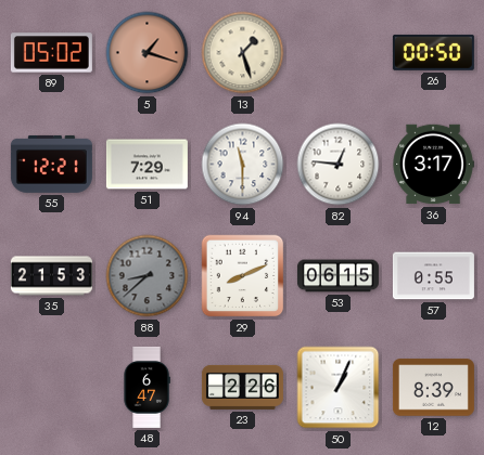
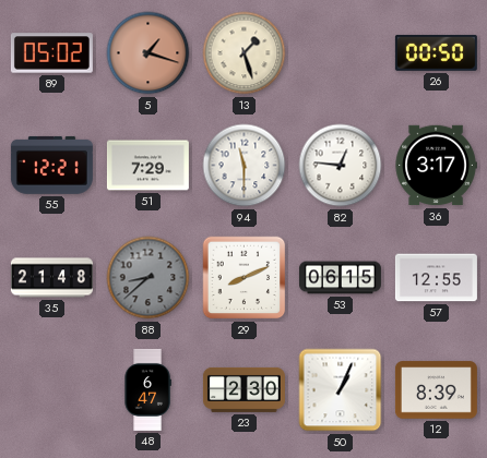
35: 21:53 -> 21:48
57: 0:55 -> 12:55
23: 2:26 -> 2:30
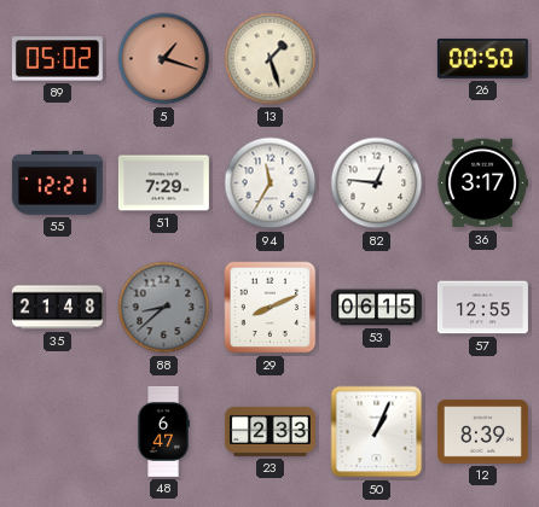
94: 11:30 -> 11:35
23: 2:30 -> 2:33
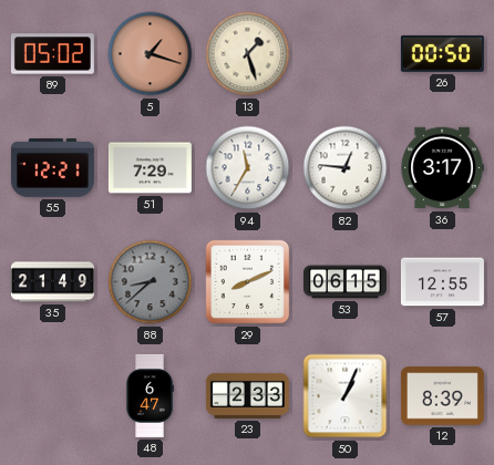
35: 21:48 -> 21:49
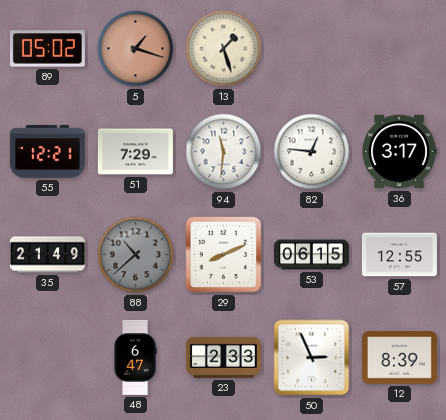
26: 00:50 -> none
94: 11:35 -> 11:31
88: 8:38 -> 10:38
50: 1:04 -> 2:56
